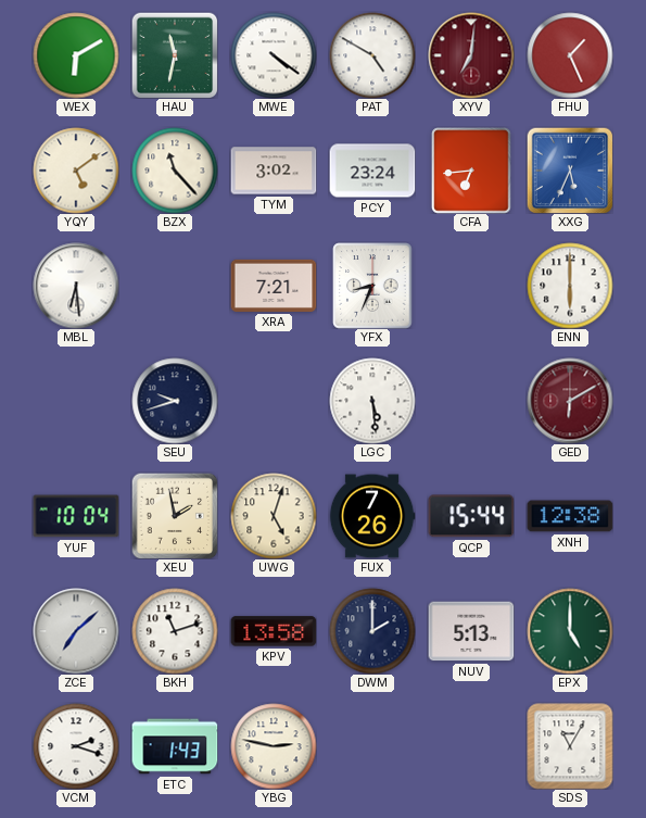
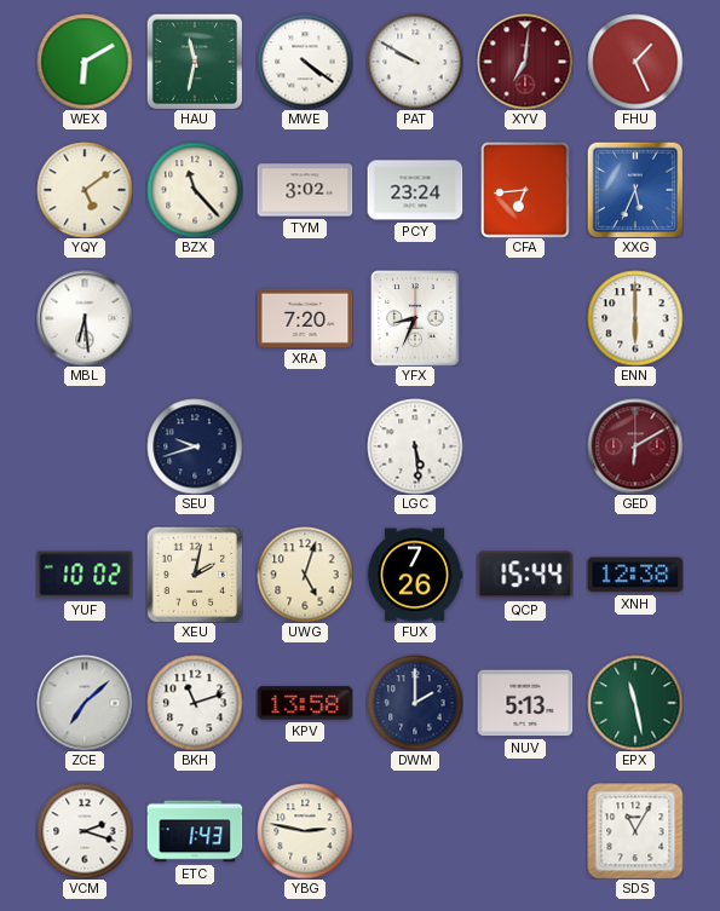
PAT: 4:50 -> 9:50
XRA: 7:21 -> 7:20
YUF: 10:04 -> 10:02
XEU: 1:58 -> 2:02
EPX: 5:00 -> 11:28
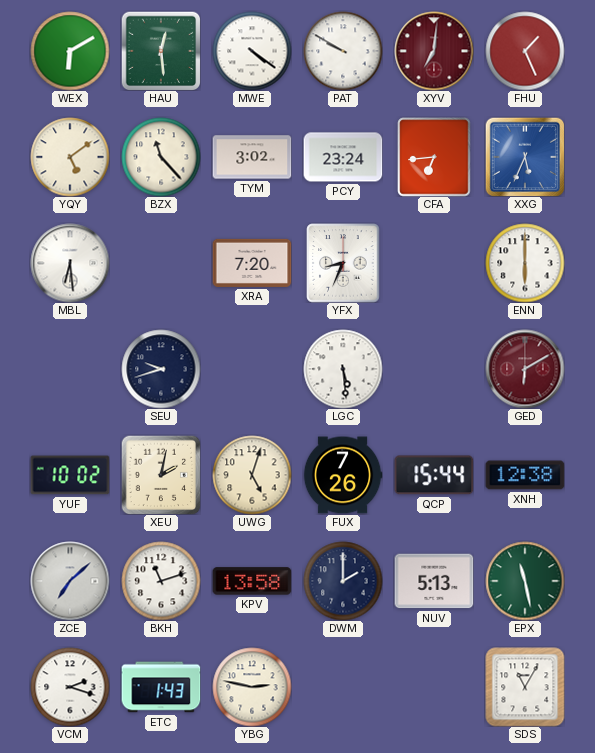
HAU: 11:32 -> 12:29
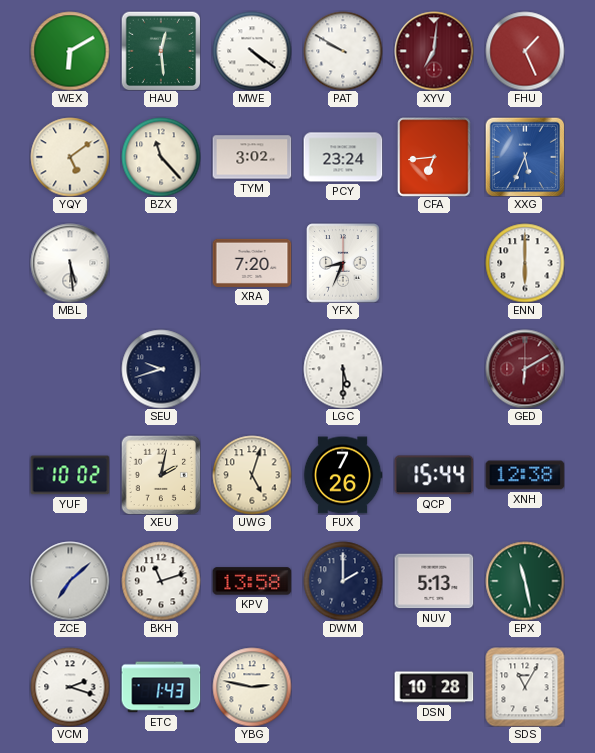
MBL: 6:29 -> 5:29
LGC: 5:29 -> 5:30
DSN: none -> 10:28
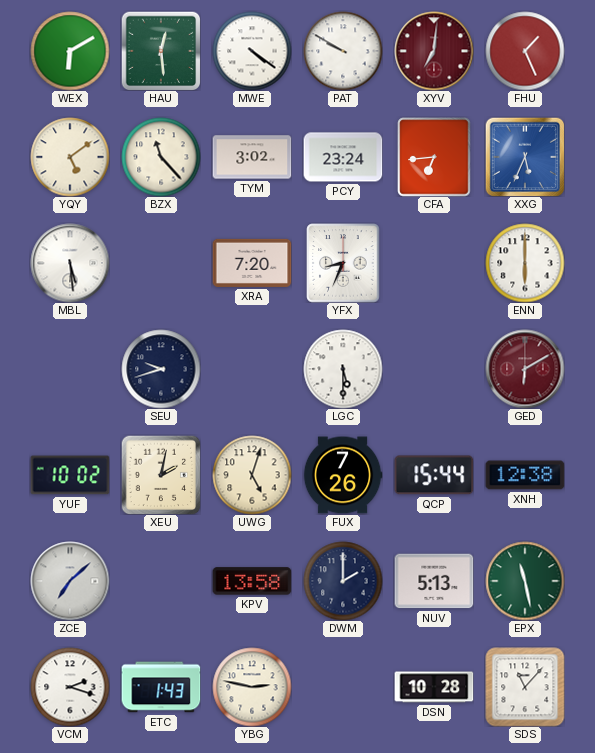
BKH: 11:12 -> none
SDS: 11:05 -> 11:07
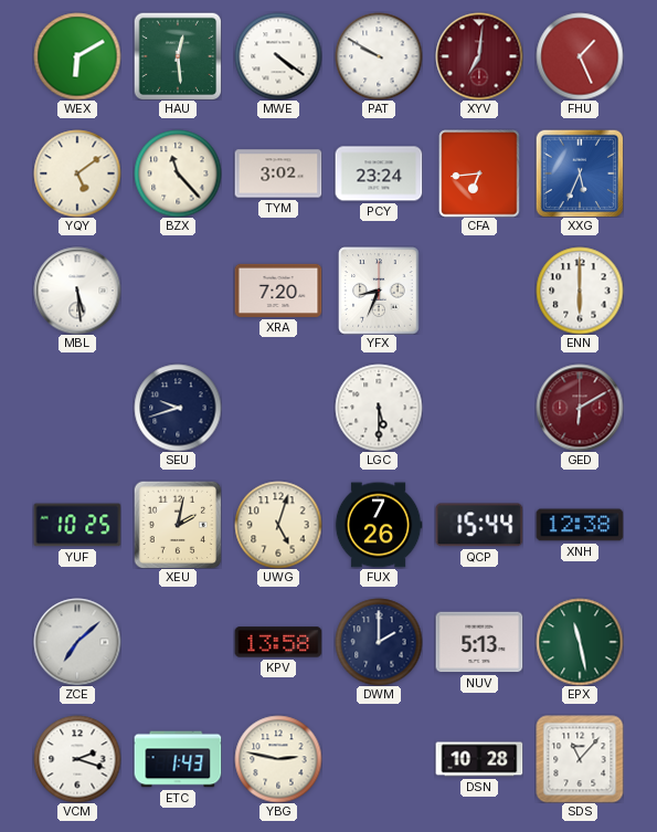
YUF: 10:02 -> 10:25
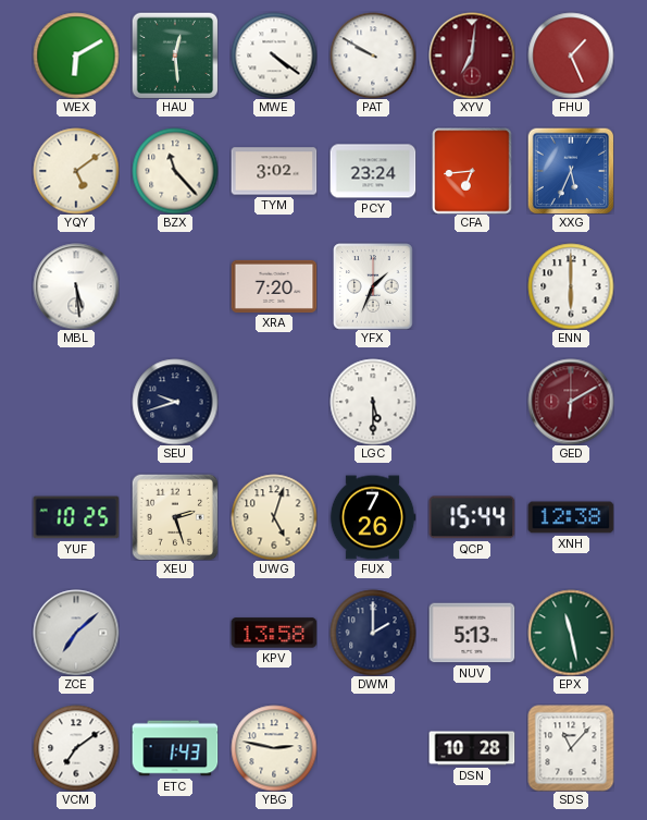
YFX: 8:34 -> 1:34
XEU: 2:02 -> 2:27
VCM: 2:18 -> 7:09
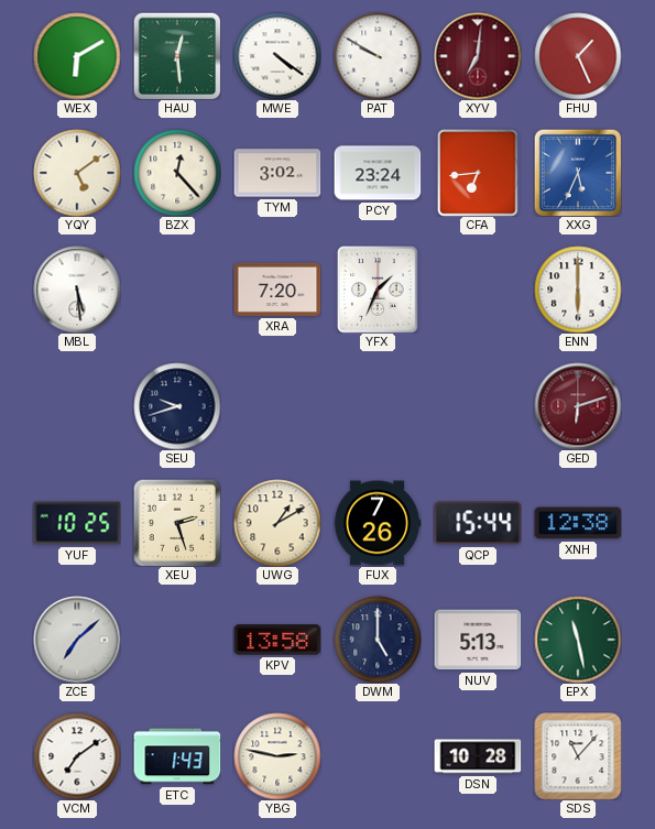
BZX: 11:23 -> 12:23
LGC: 5:30 -> none
GED: 6:10 -> 6:12
UWG: 5:03 -> 1:10
DWM: 2:00 -> 5:00
